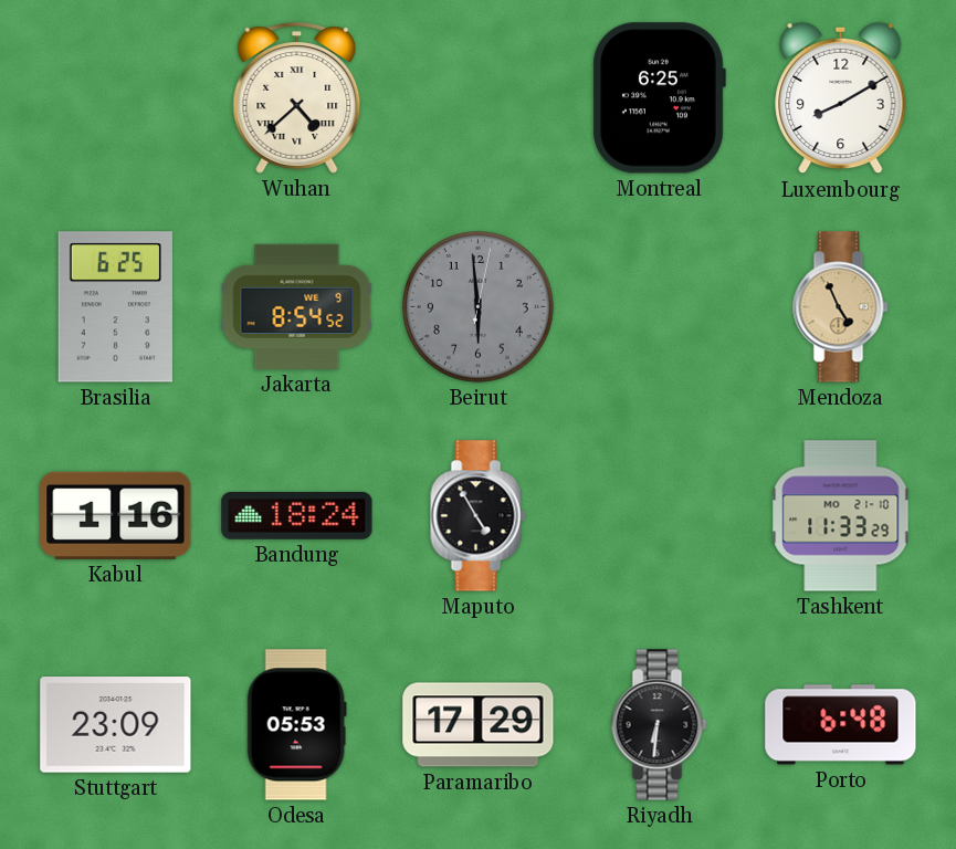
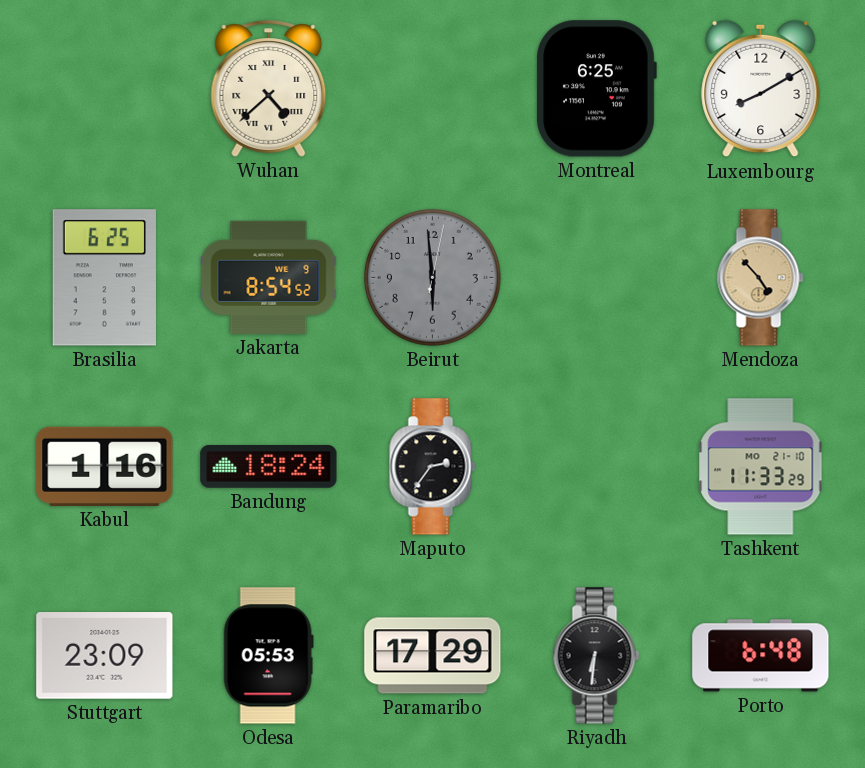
Mendoza: 4:56 -> 4:53
Maputo: 4:55 -> 2:36
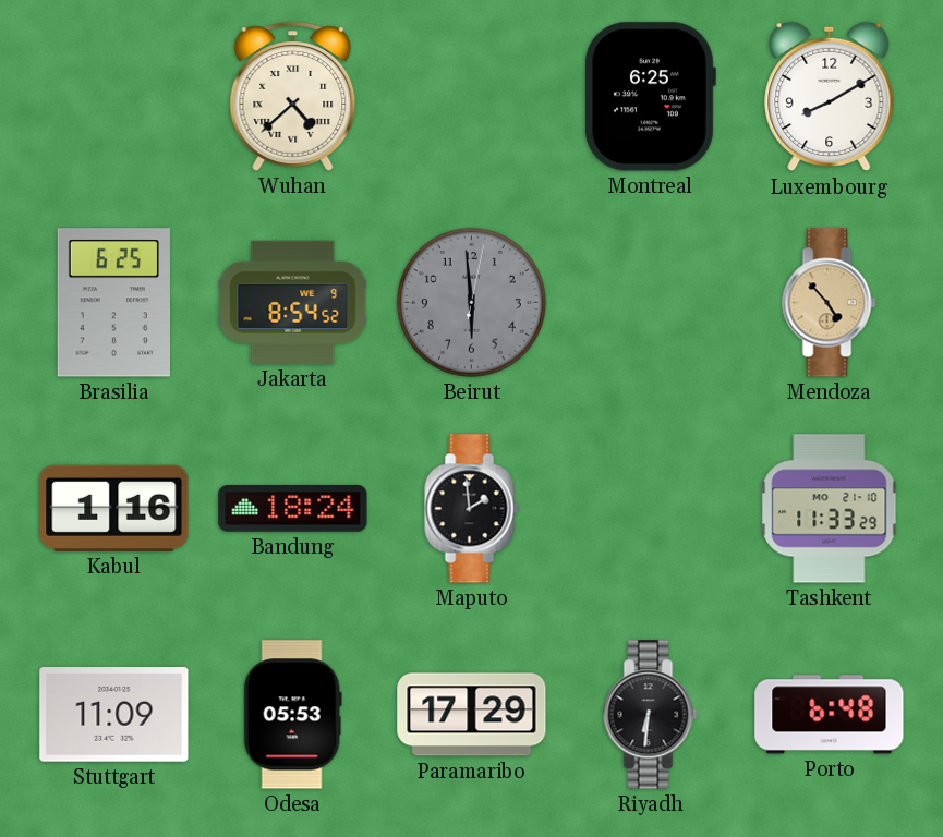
Maputo: 2:36 -> 1:59
Stuttgart: 23:09 -> 11:09
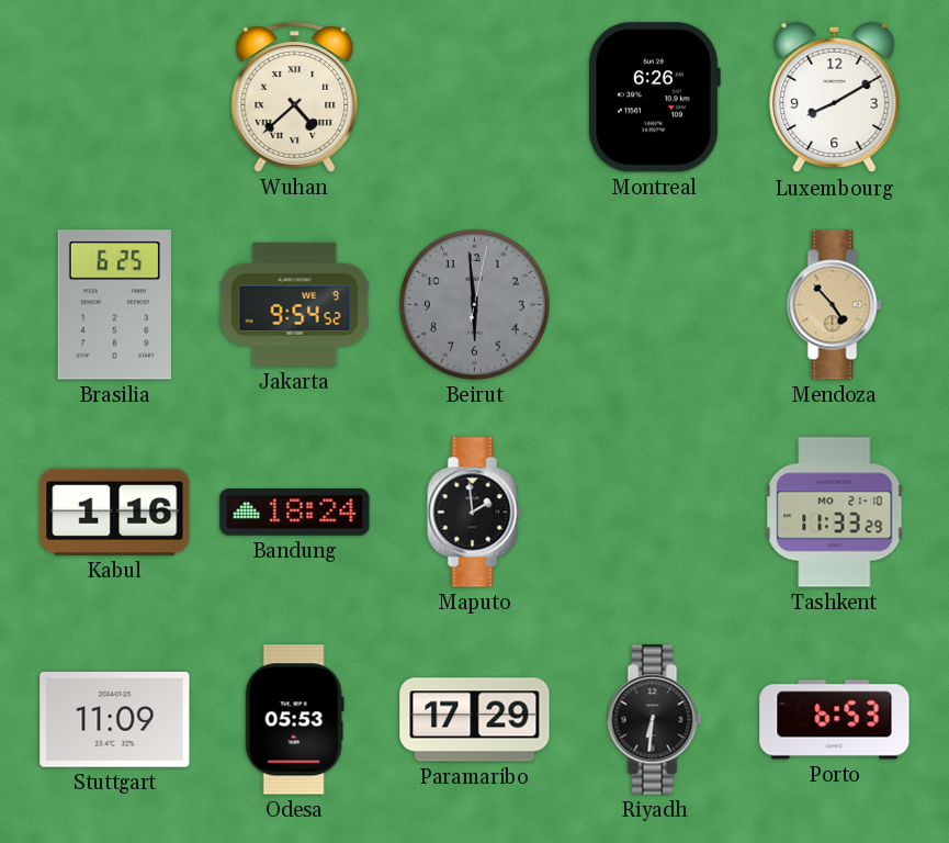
Montreal: 6:25 -> 6:26
Jakarta: 8:54 -> 9:54
Porto: 6:48 -> 6:53
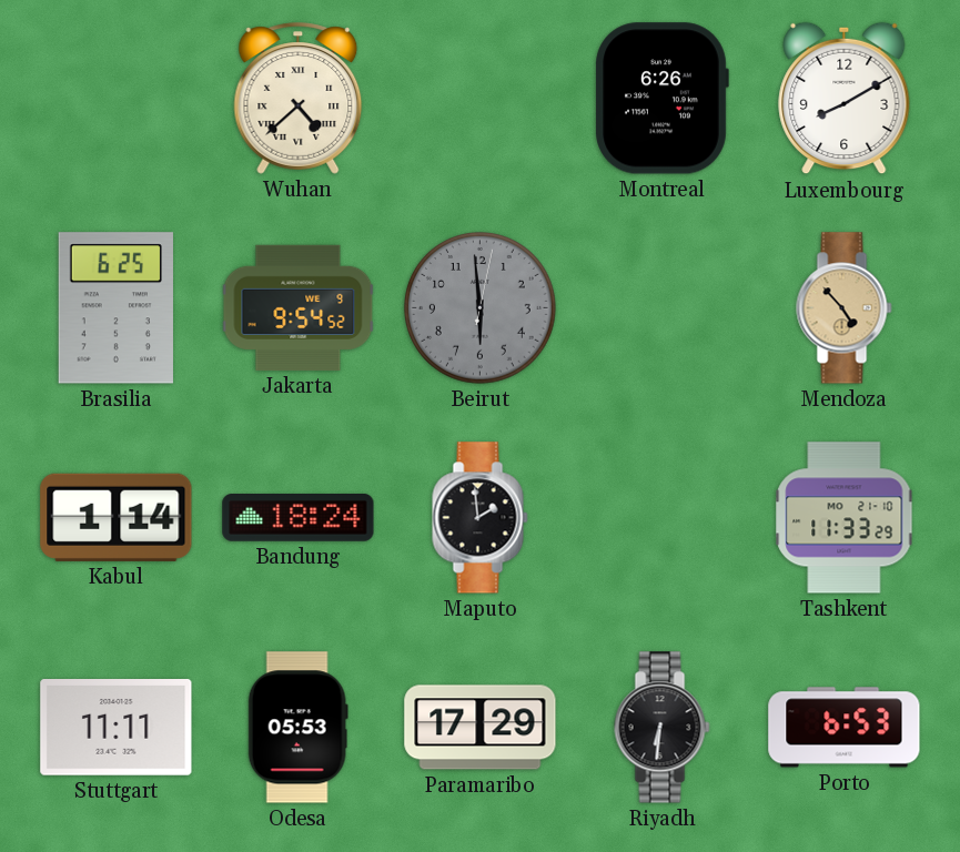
Kabul: 1:16 -> 1:14
Stuttgart: 11:09 -> 11:11
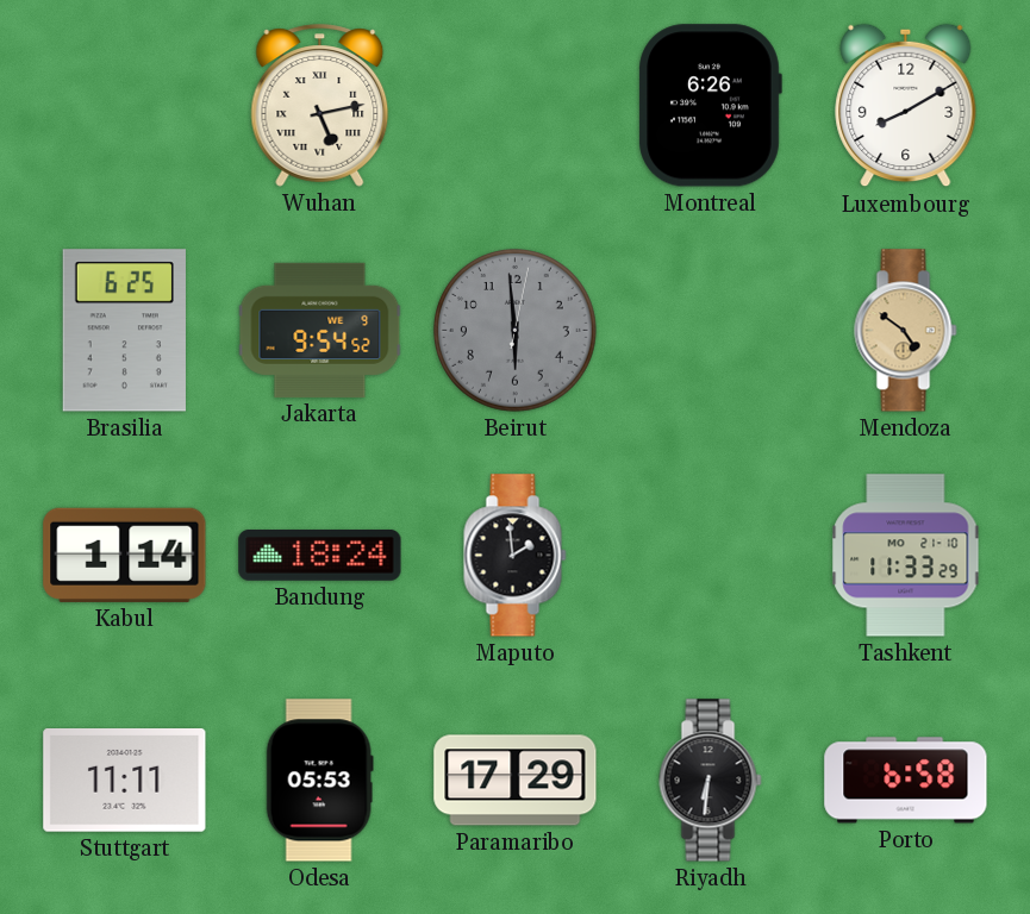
Wuhan: 4:38 -> 5:13
Mendoza: 4:53 -> 4:51
Porto: 6:53 -> 6:58
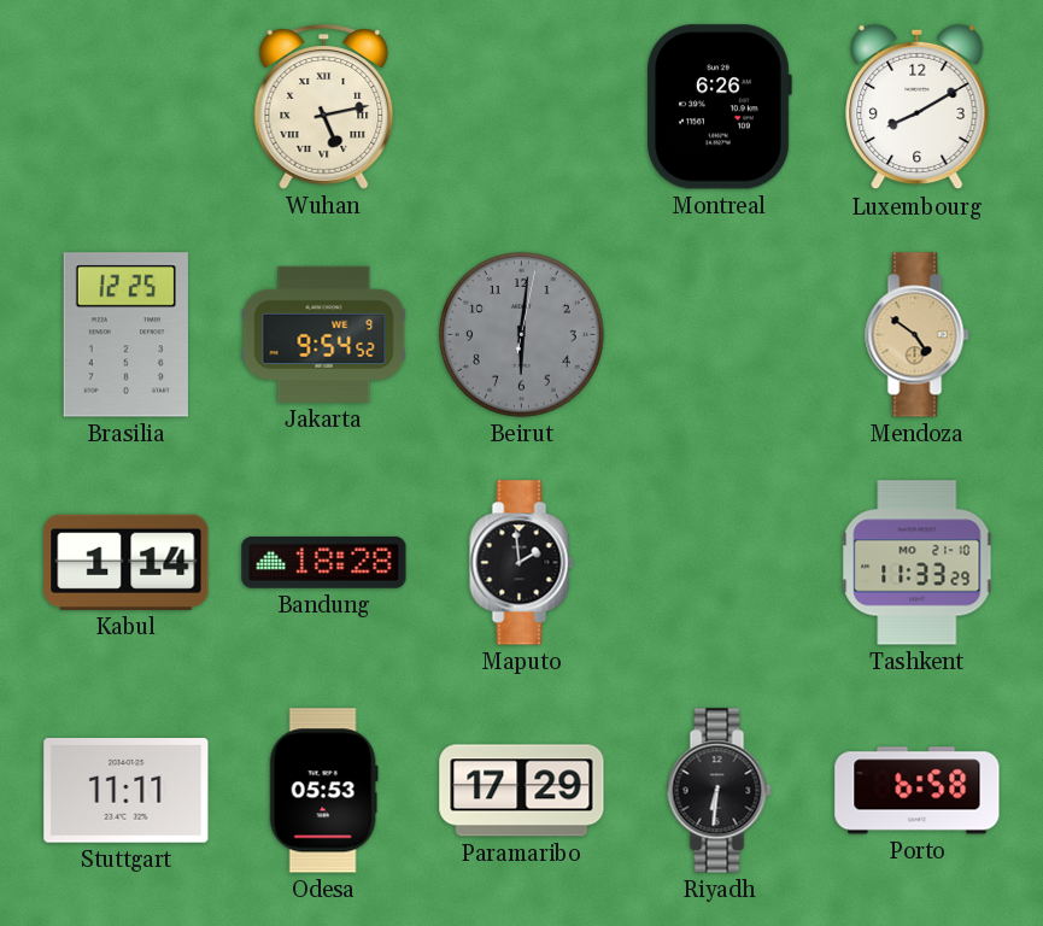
Brasilia: 6:25 -> 12:25
Beirut: 5:59 -> 6:01
Bandung: 18:24 -> 18:28
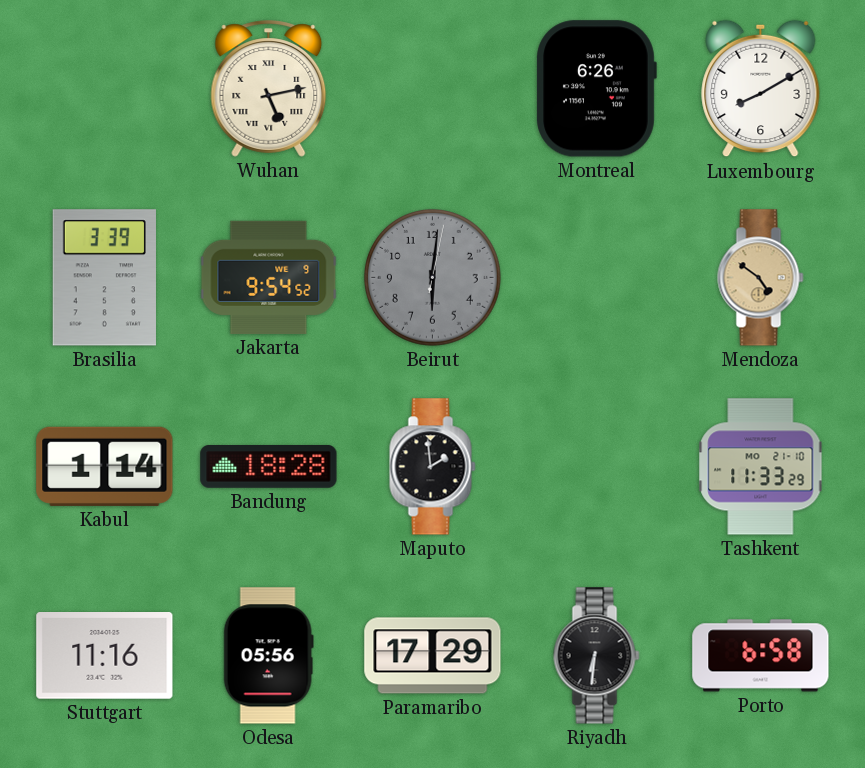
Brasilia: 12:25 -> 3:39
Stuttgart: 11:11 -> 11:16
Odesa: 05:53 -> 05:56
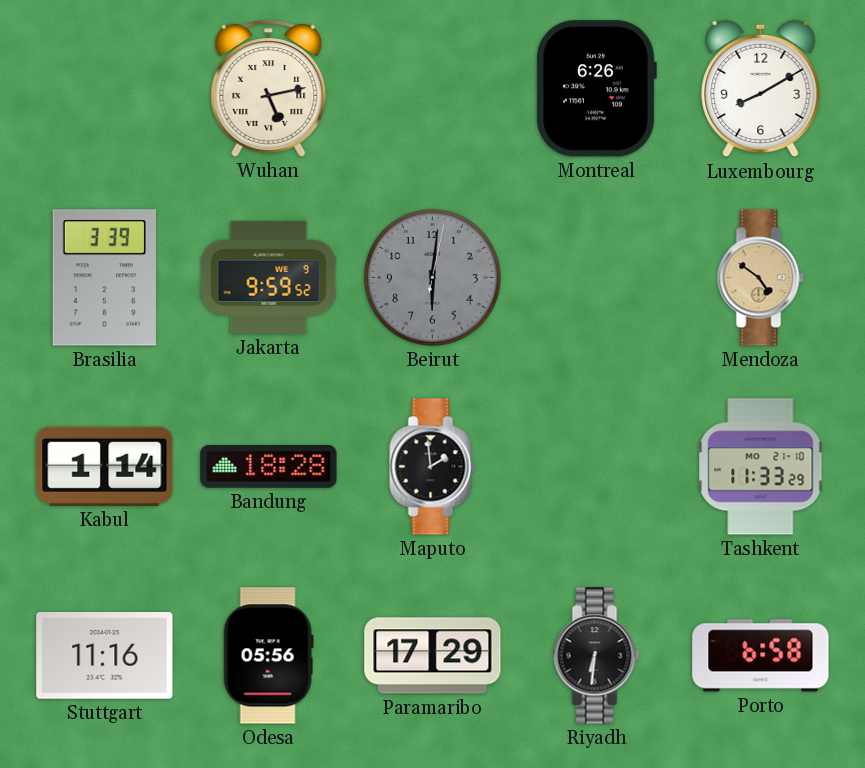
Jakarta: 9:54 -> 9:59
